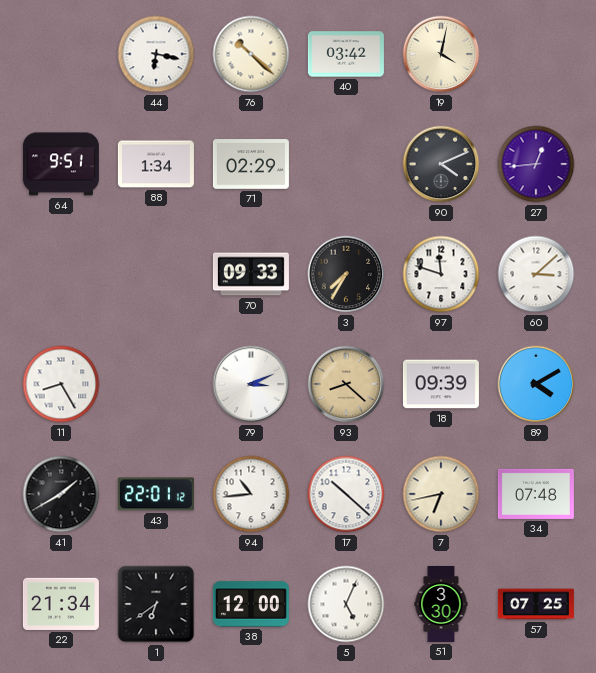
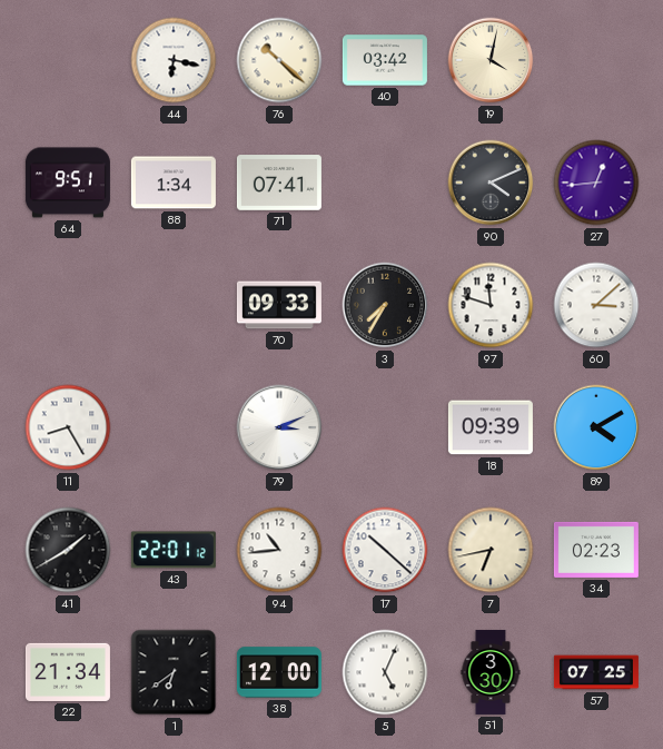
71: 02:29 -> 07:41
93: 8:22 -> none
34: 07:48 -> 02:23
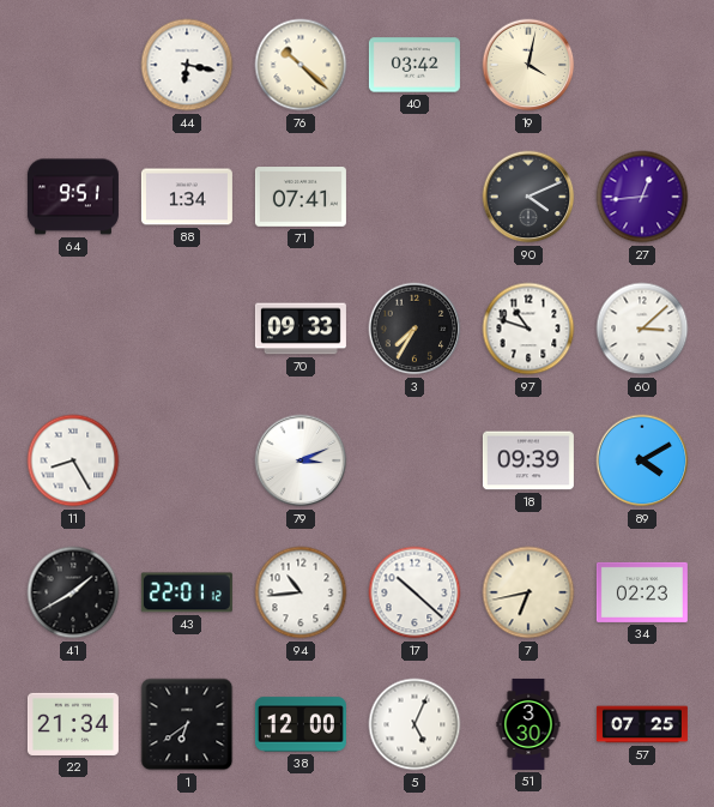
97: 11:48 -> 10:48
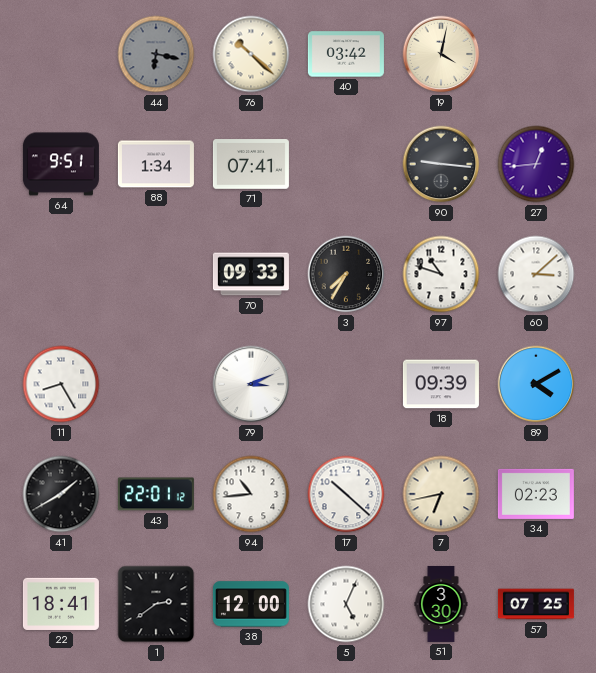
44 dial: white -> grey
90: 4:11 -> 9:16
22: 21:34 -> 18:41
1: 6:39 -> 2:39
